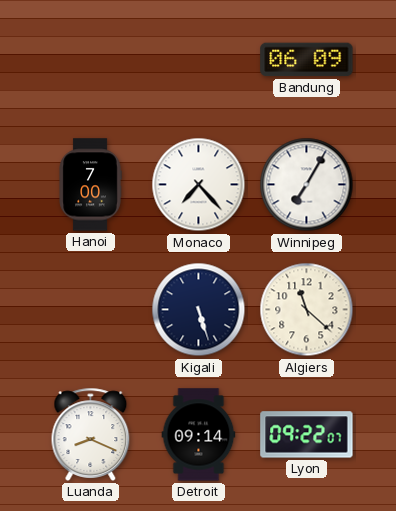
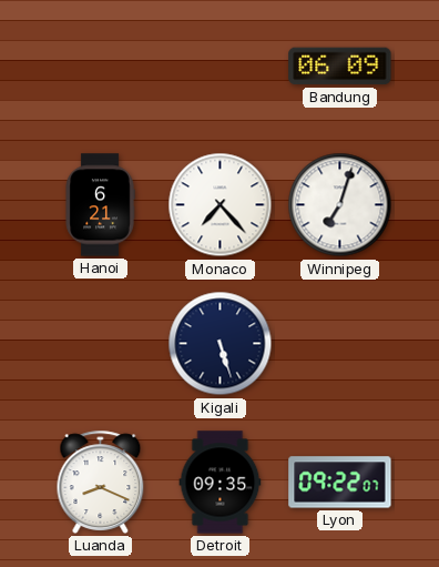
Hanoi: 7:00 -> 6:21
Winnipeg: 7:05 -> 7:03
Algiers: 11:22 -> none
Detroit: 09:14 -> 09:35
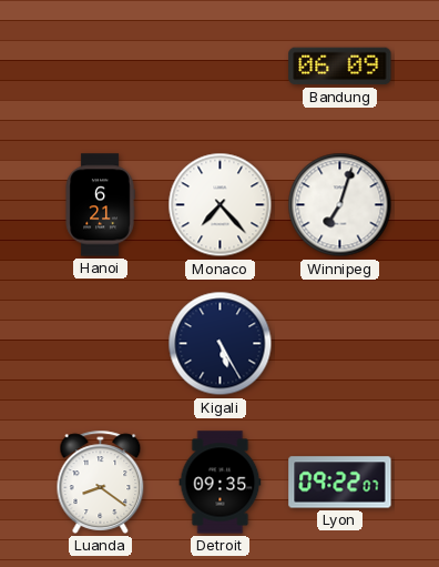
Kigali: 5:27 -> 5:25
Luanda: 8:19 -> 8:21
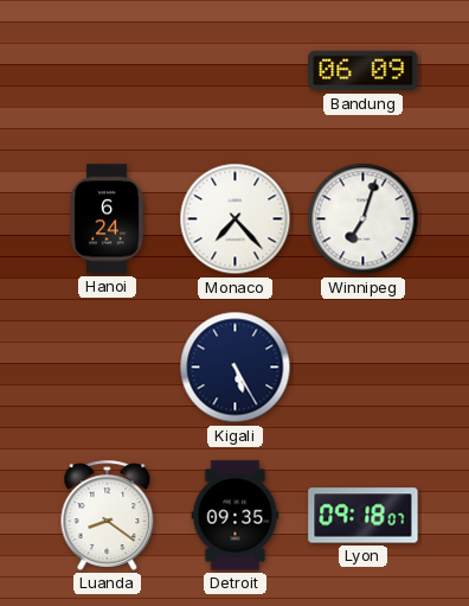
Hanoi: 6:21 -> 6:24
Lyon: 09:22 -> 09:18
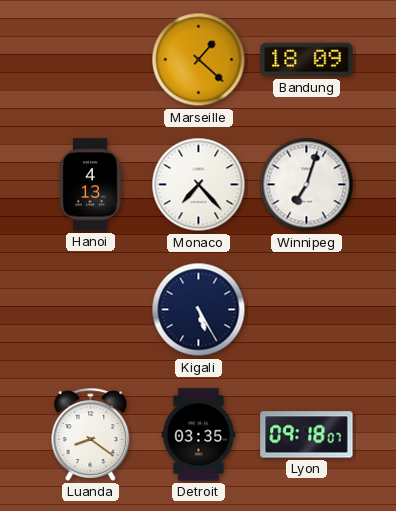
Marseille: none -> 1:22
Bandung: 06:09 -> 18:09
Hanoi: 6:24 -> 4:13
Detroit: 09:35 -> 03:35
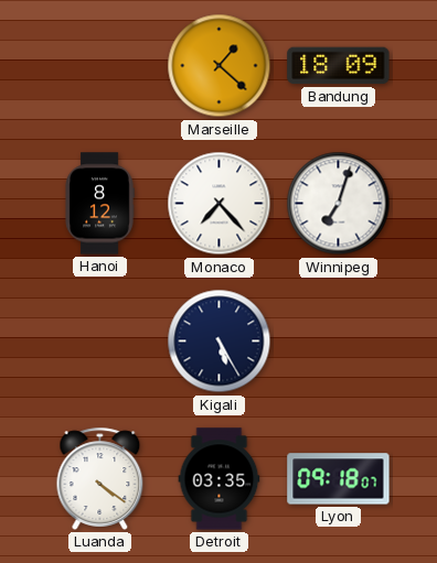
Hanoi: 4:13 -> 8:12
Luanda: 8:21 -> 4:21
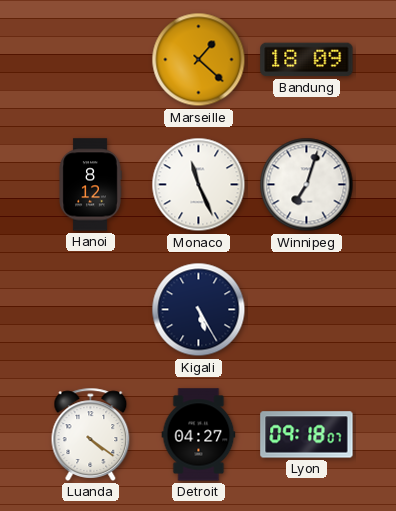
Monaco: 7:23 -> 11:26
Detroit: 03:35 -> 04:27
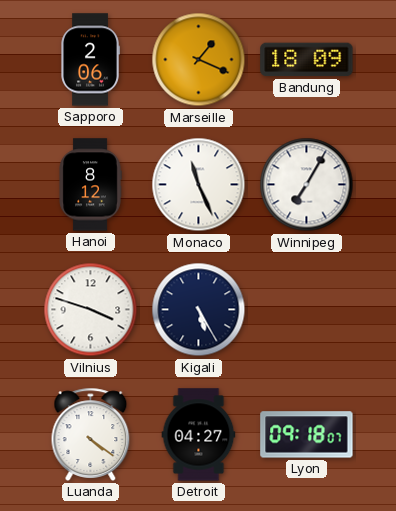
Sapporo: none -> 2:06
Marseille: 1:22 -> 1:19
Winnipeg: 7:03 -> 7:05
Vilnius: none -> 3:48
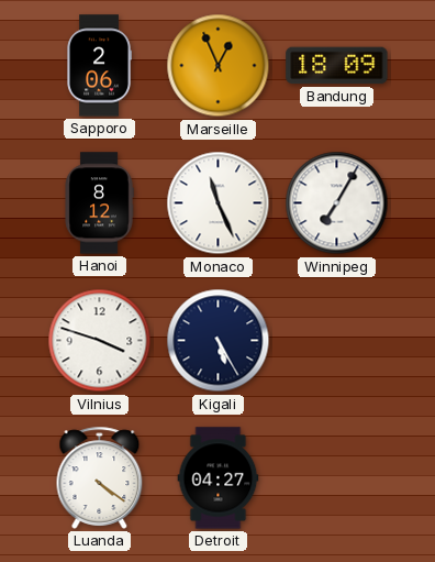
Marseille: 1:19 -> 12:56
Lyon: 09:18 -> none
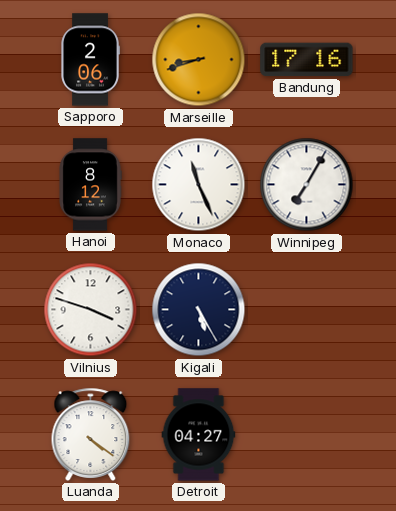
Marseille: 12:56 -> 8:42
Bandung: 18:09 -> 17:16
